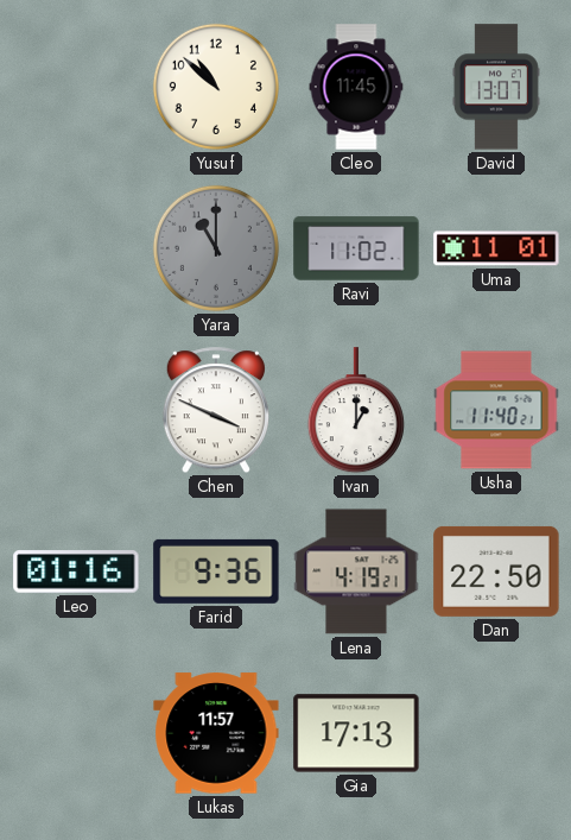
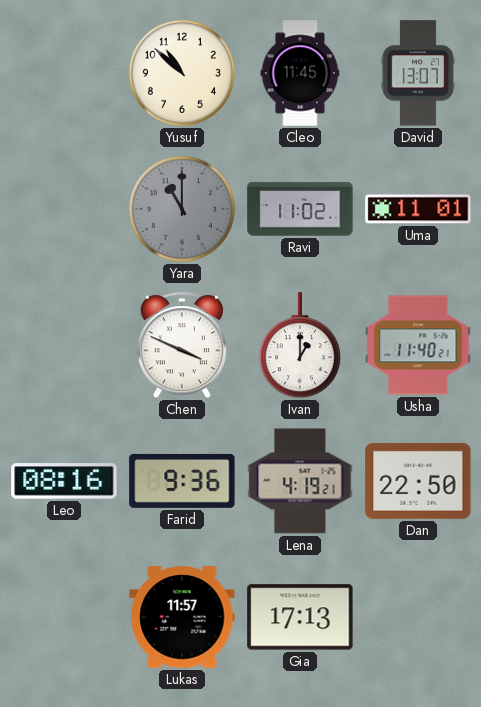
Leo: 01:16 -> 08:16
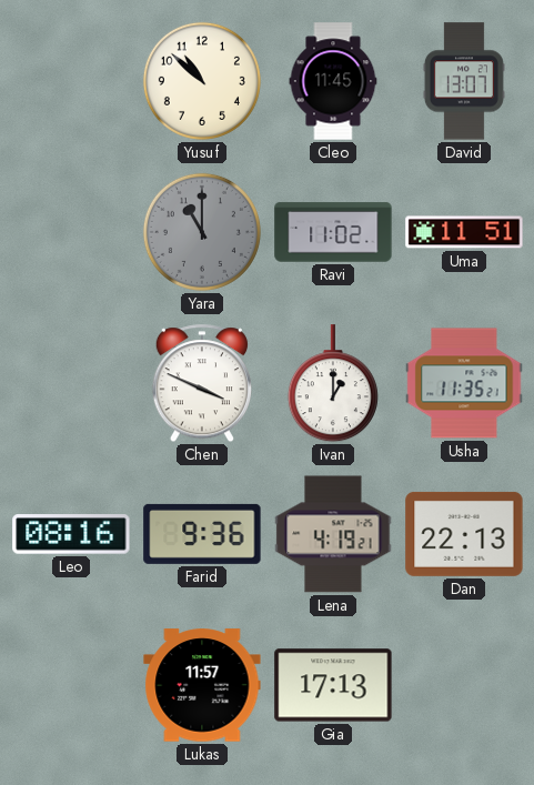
Uma: 11:01 -> 11:51
Usha: 11:40 -> 11:35
Dan: 22:50 -> 22:13
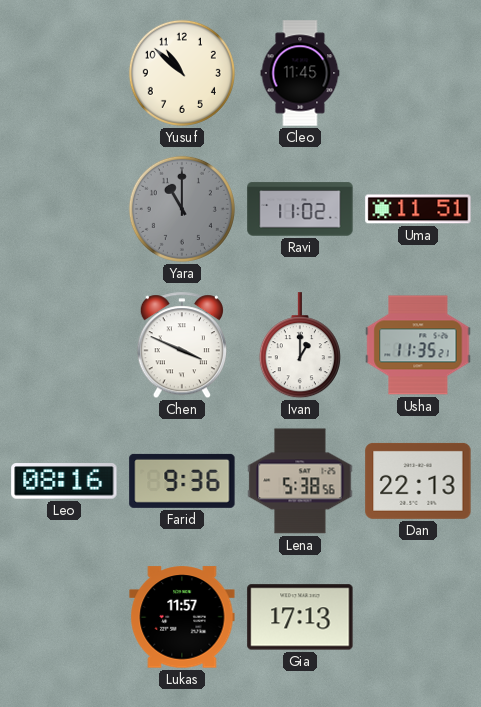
David: 13:07 -> none
Lena: 4:19 -> 5:38
